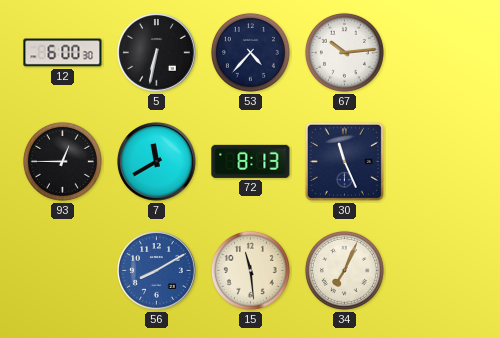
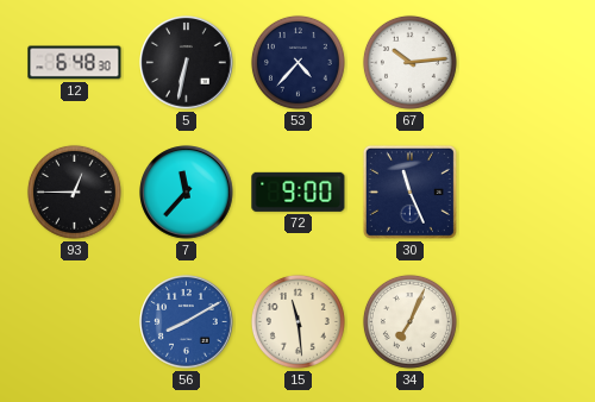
12: 6:00 -> 6:48
7: 11:40 -> 11:37
72: 8:13 -> 9:00
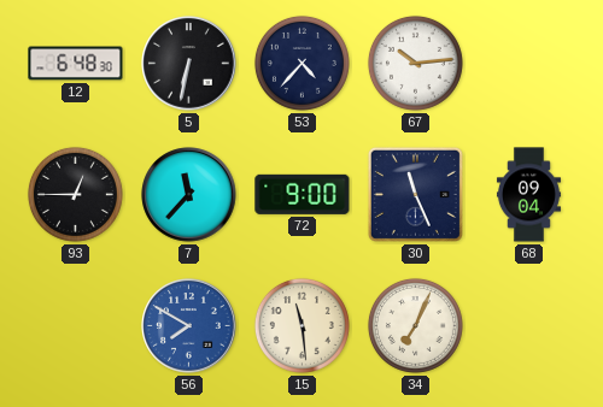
68: none -> 09:04
56: 8:10 -> 7:50
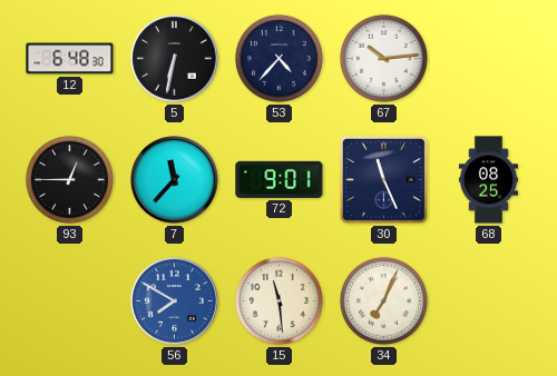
72: 9:00 -> 9:01
68: 09:04 -> 08:25
